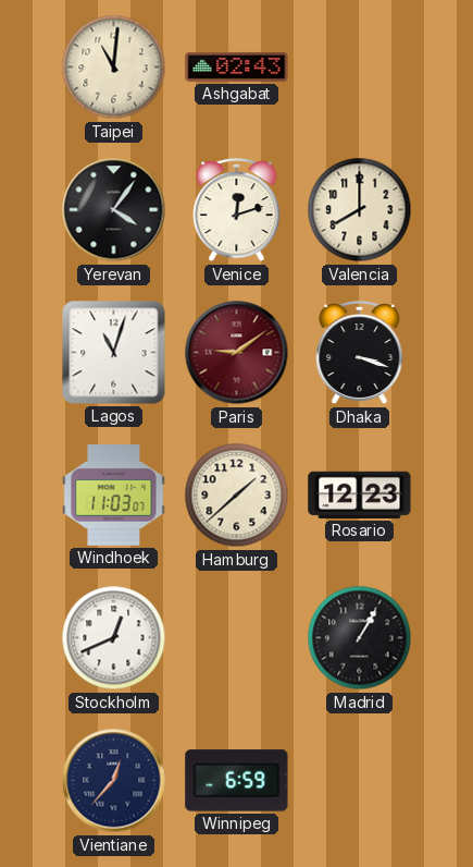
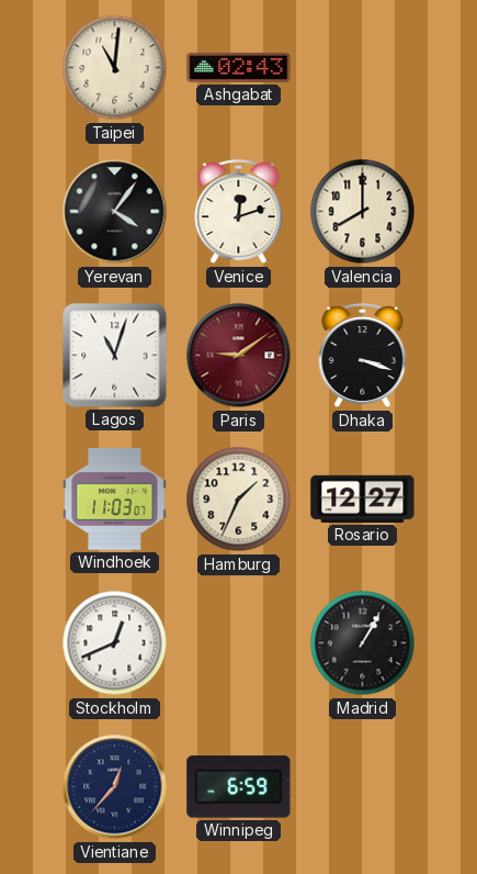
Hamburg: 1:38 -> 1:34
Rosario: 12:23 -> 12:27
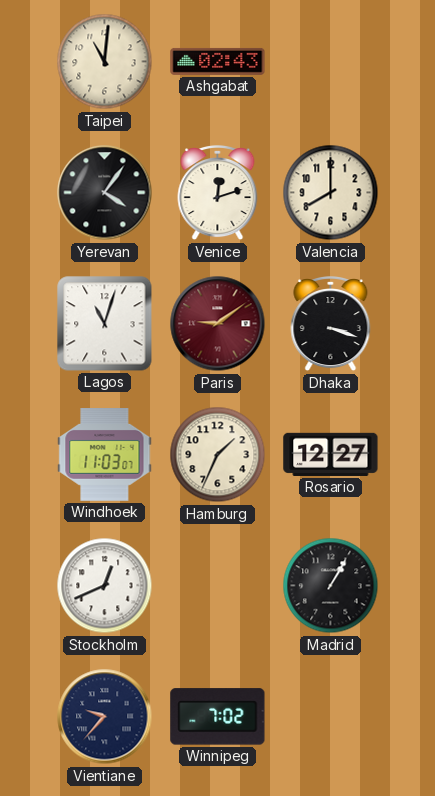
Vientiane: 12:37 -> 9:37
Winnipeg: 6:59 -> 7:02
